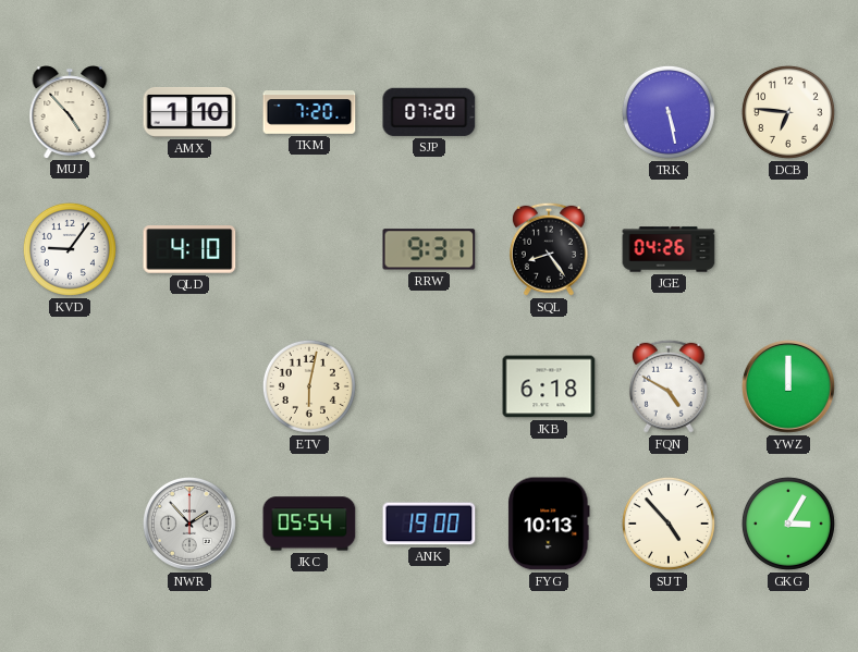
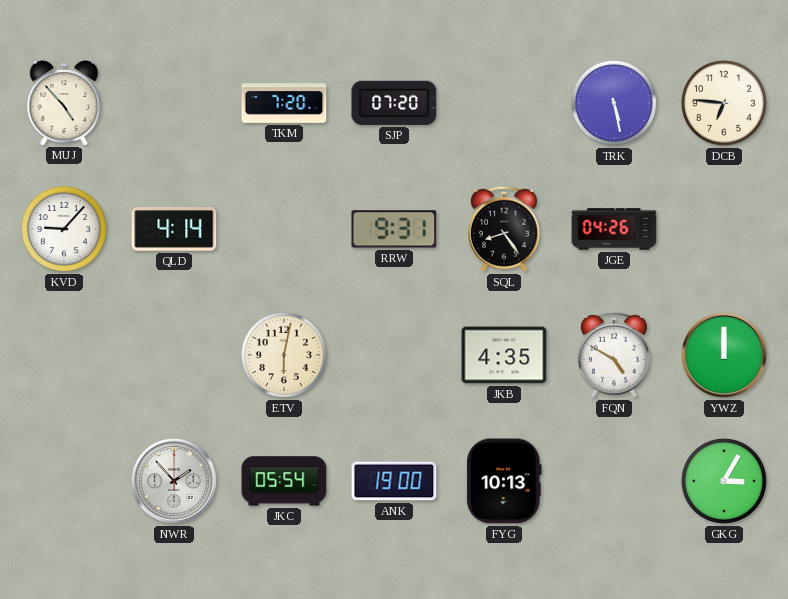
AMX: 1:10 -> none
KVD: 9:06 -> 9:07
QLD: 4:10 -> 4:14
JKB: 6:18 -> 4:35
SUT: 4:53 -> none
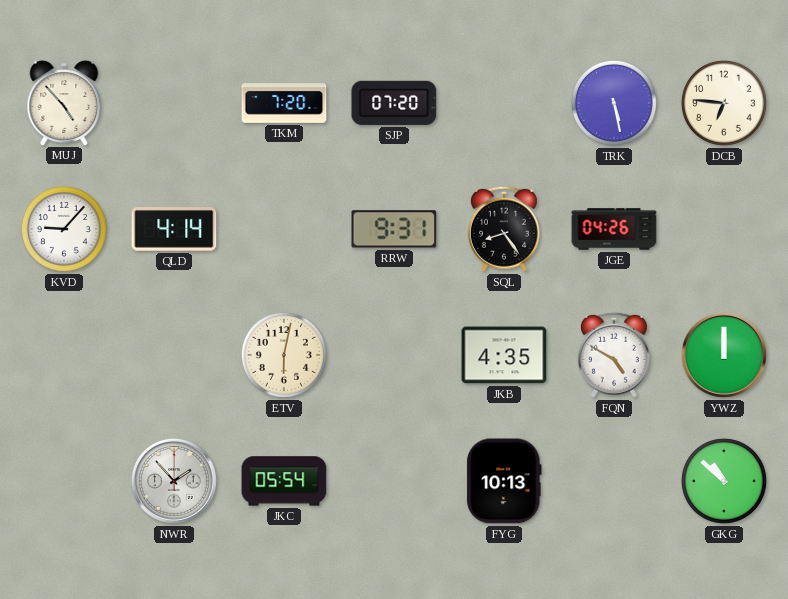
ANK: 19:00 -> none
GKG: 3:05 -> 10:52
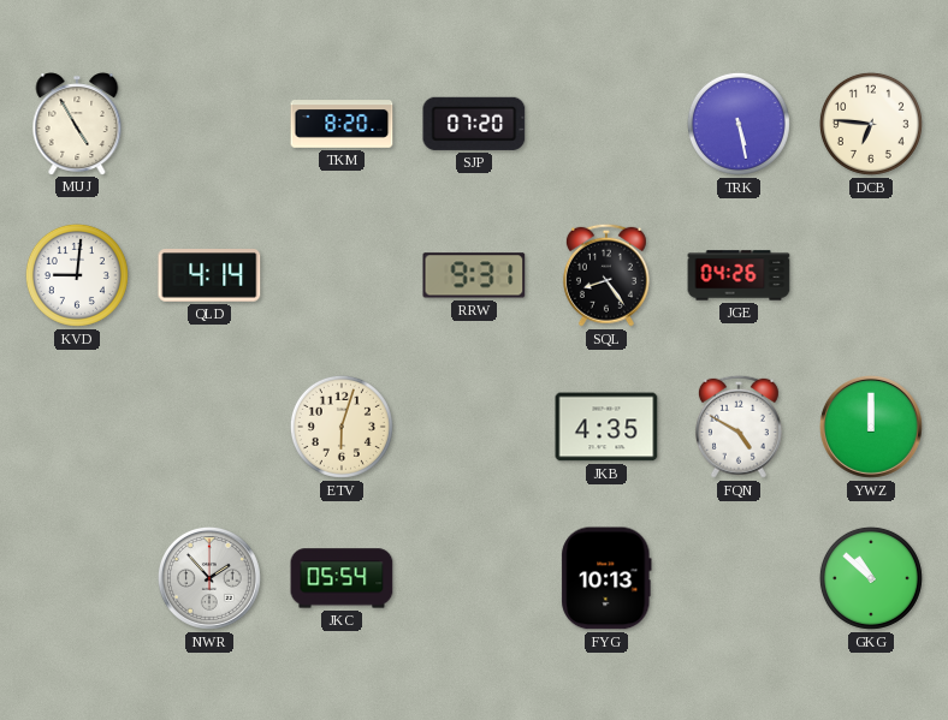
MUJ: 4:53 -> 4:55
TKM: 7:20 -> 8:20
KVD: 9:07 -> 9:01
ETV: 6:02 -> 6:03
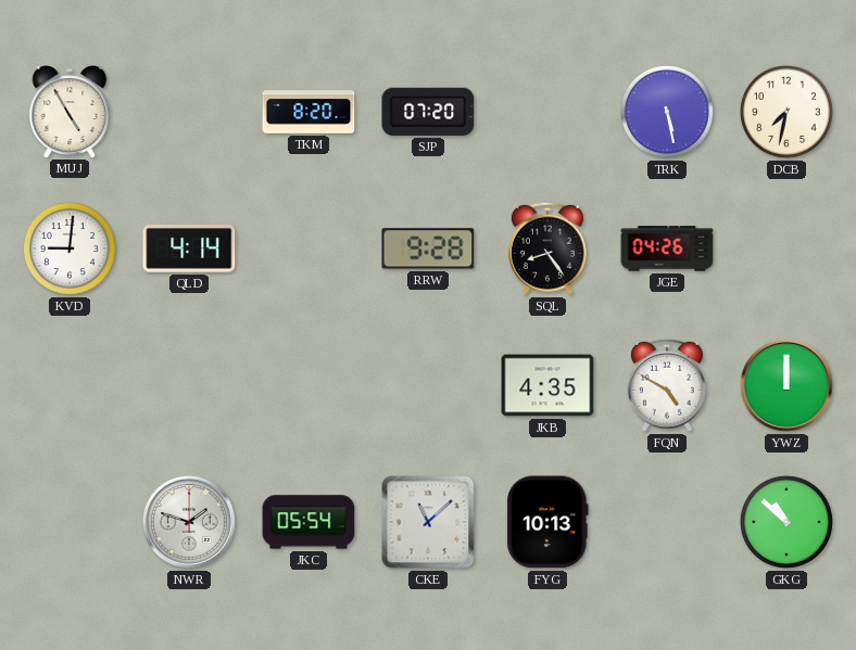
DCB: 6:46 -> 7:32
RRW: 9:31 -> 9:28
ETV: 6:03 -> none
NWR: 1:53 -> 1:48
CKE: none -> 11:08
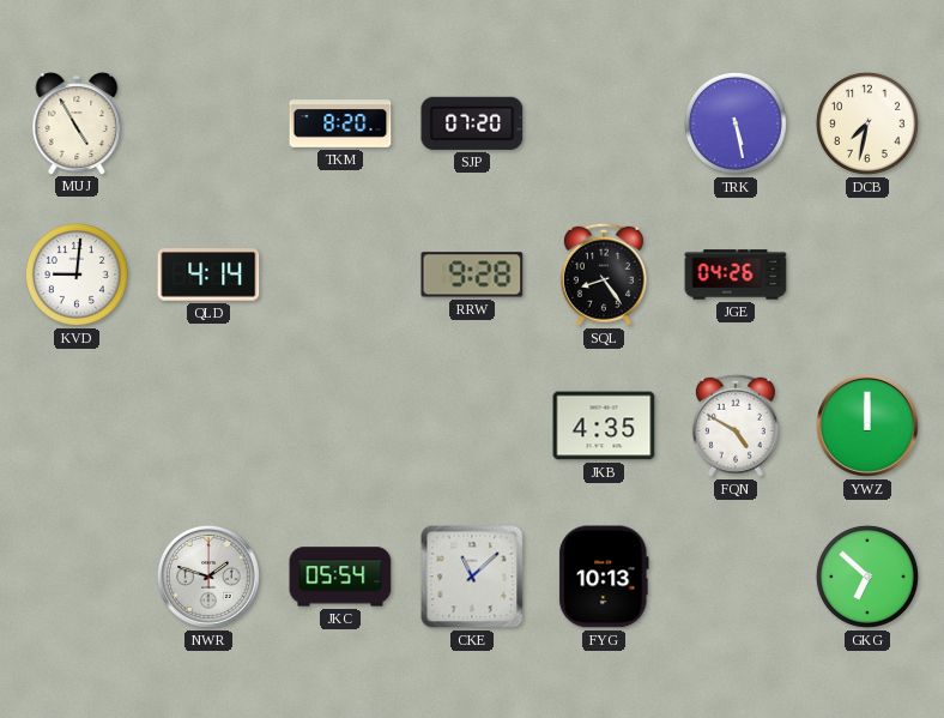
GKG: 10:52 -> 6:52
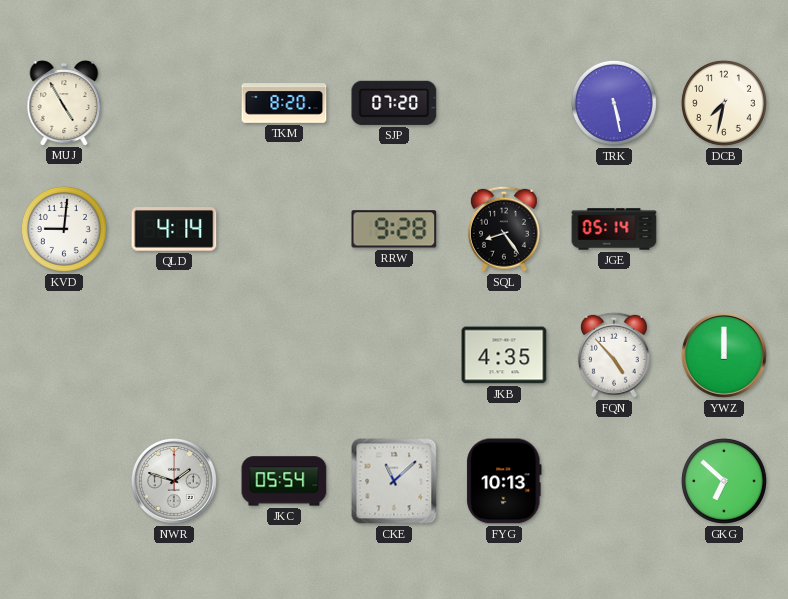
JGE: 04:26 -> 05:14
FQN: 4:50 -> 4:53
